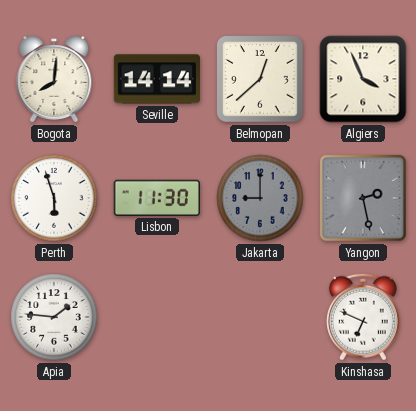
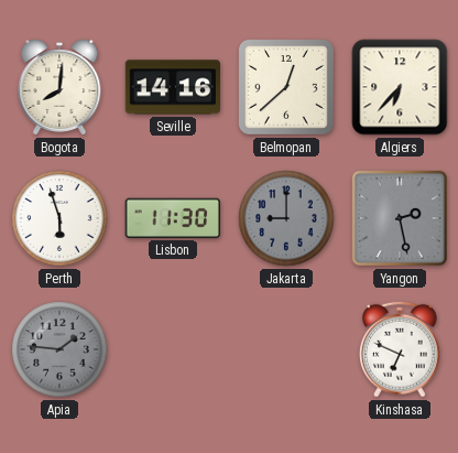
Seville: 14:14 -> 14:16
Algiers: 3:56 -> 6:37
Apia dial: white -> grey
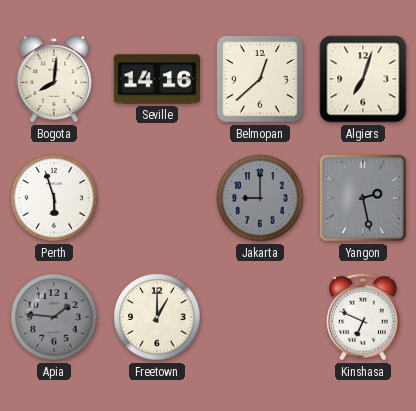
Algiers: 6:37 -> 7:03
Lisbon: 11:30 -> none
Freetown: none -> 1:00
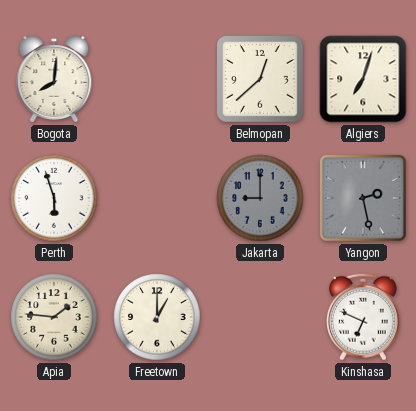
Seville: 14:16 -> none
Apia dial: grey -> cream
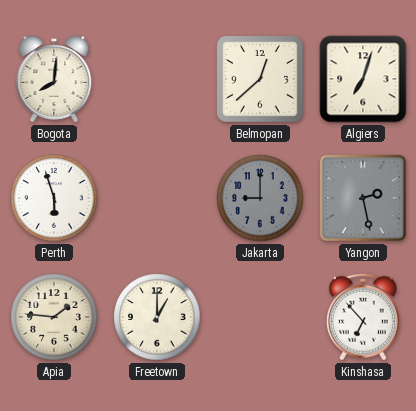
Kinshasa: 6:49 -> 6:53
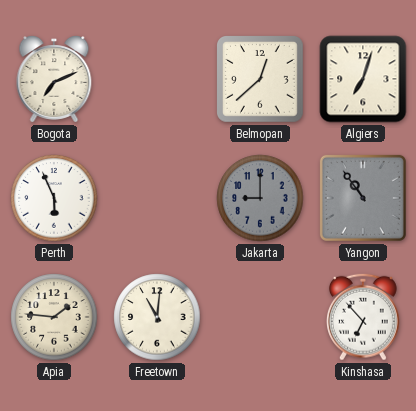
Bogota: 8:01 -> 7:11
Perth: 5:57 -> 5:56
Yangon: 2:28 -> 10:54
Freetown: 1:00 -> 11:01
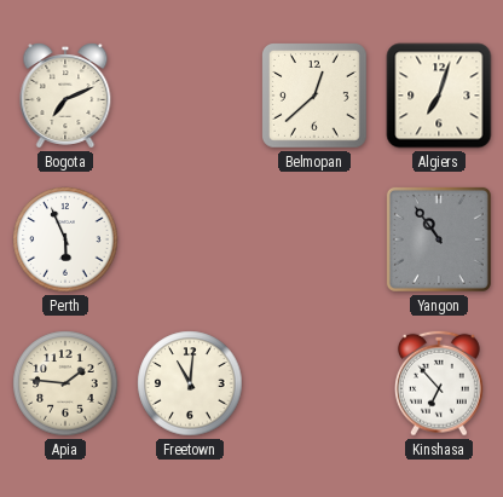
Jakarta: 9:00 -> none
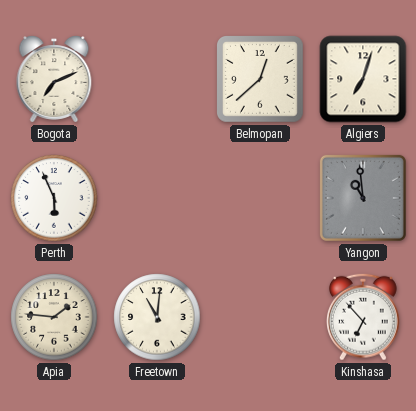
Yangon: 10:54 -> 10:59
